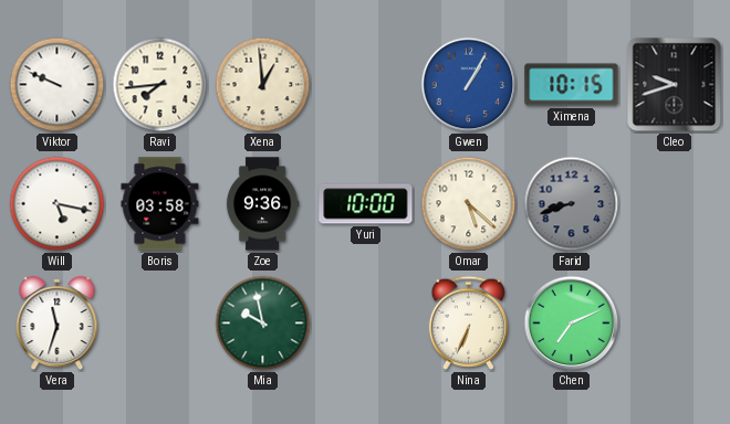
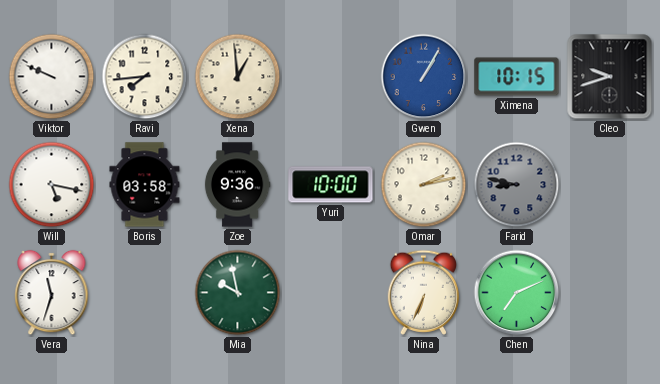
Omar: 5:22 -> 2:13
Farid: 8:42 -> 8:47
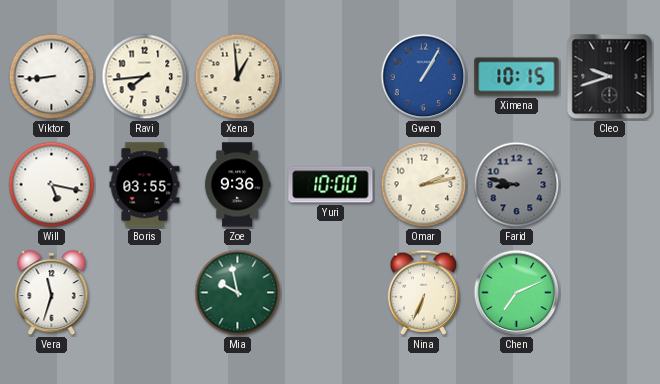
Viktor: 9:49 -> 8:44
Boris: 03:58 -> 03:55
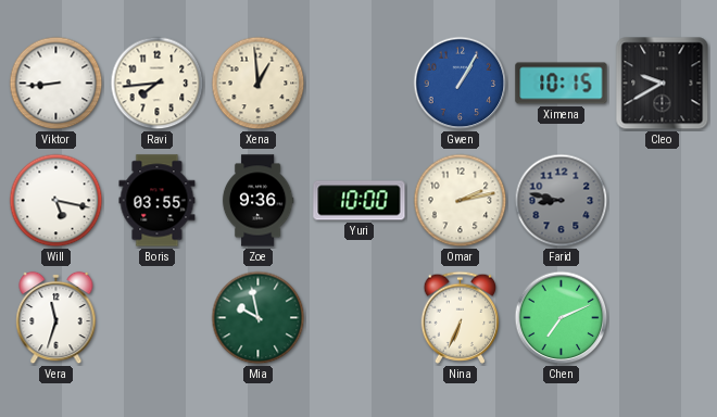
Cleo: 9:42 -> 9:40
